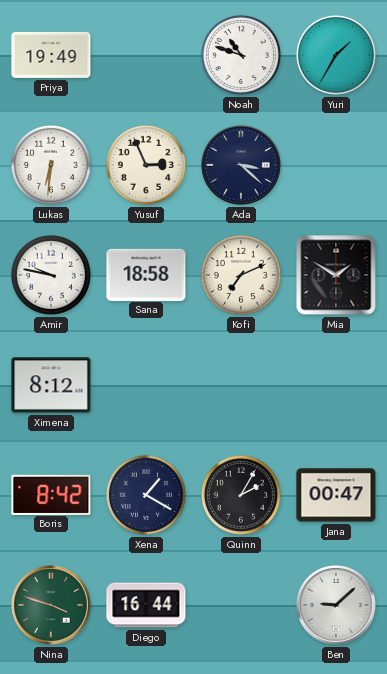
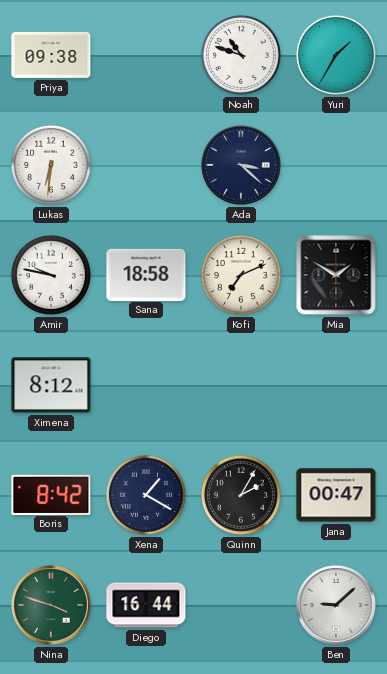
Priya: 19:49 -> 09:38
Yusuf: 2:56 -> none
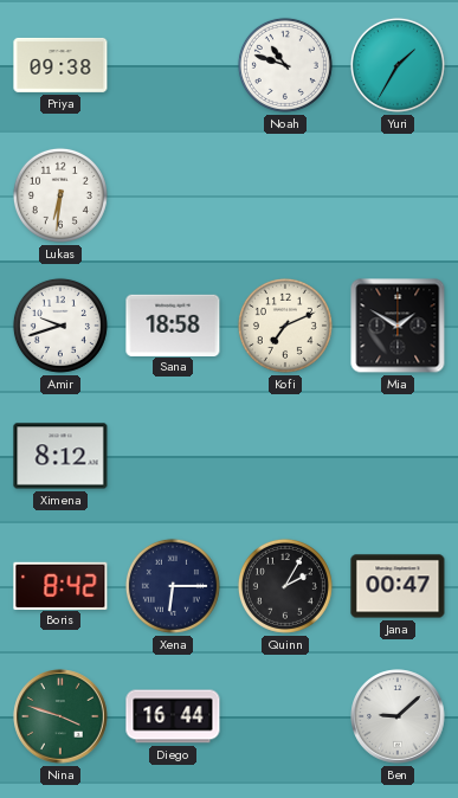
Ada: 3:22 -> none
Amir: 9:47 -> 9:42
Xena: 1:20 -> 6:15
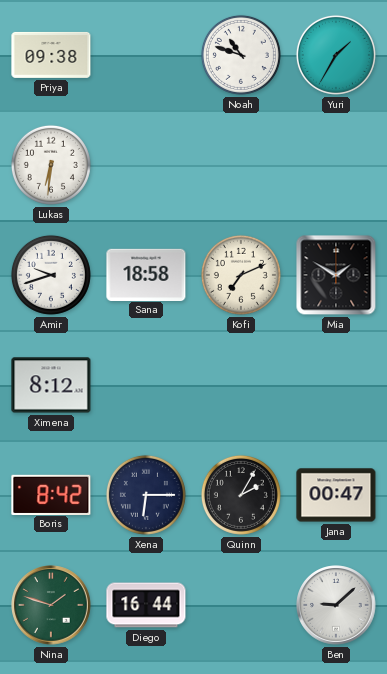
Nina: 3:48 -> 1:48
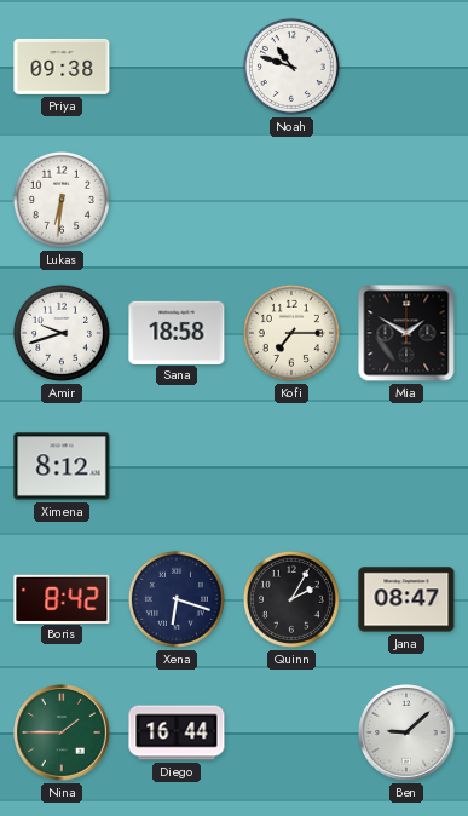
Yuri: 1:35 -> none
Kofi: 7:11 -> 7:15
Xena: 6:15 -> 6:18
Jana: 00:47 -> 08:47
Nina: 1:48 -> 1:45
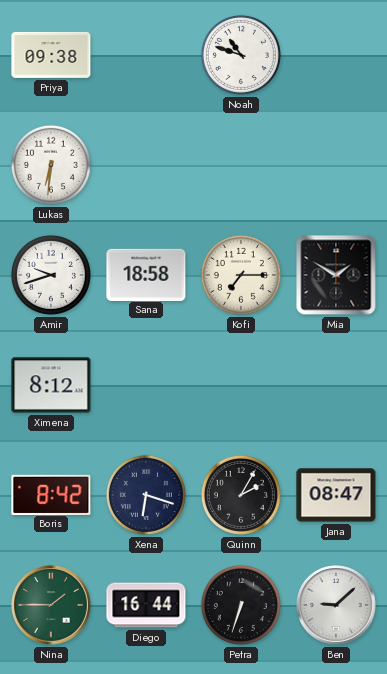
Petra: none -> 6:33
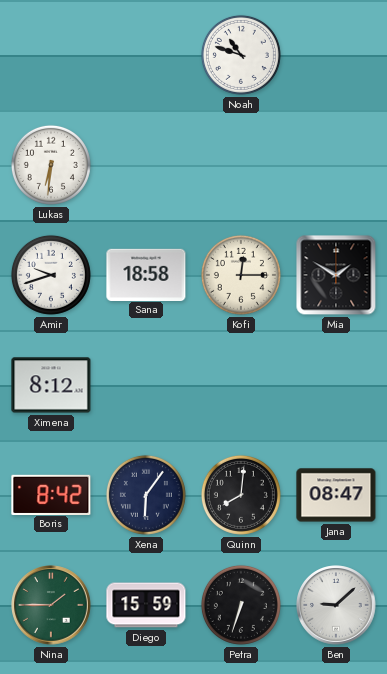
Priya: 09:38 -> none
Kofi: 7:15 -> 12:15
Xena: 6:18 -> 6:06
Quinn: 2:05 -> 8:01
Diego: 16:44 -> 15:59
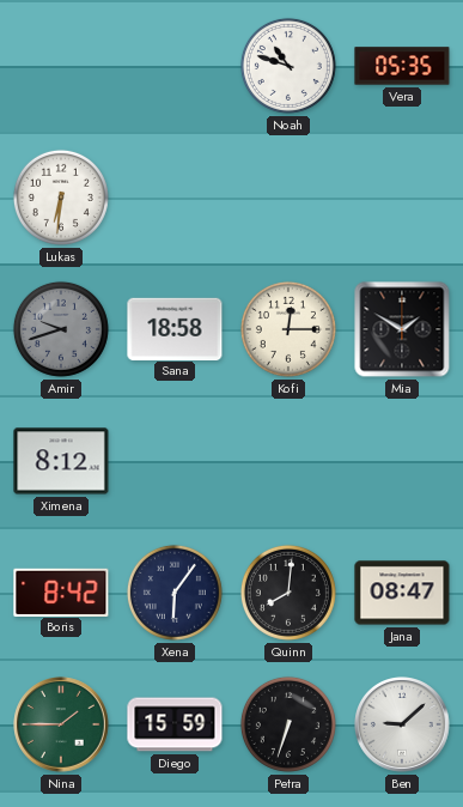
Vera: none -> 05:35
Amir dial: white -> grey
